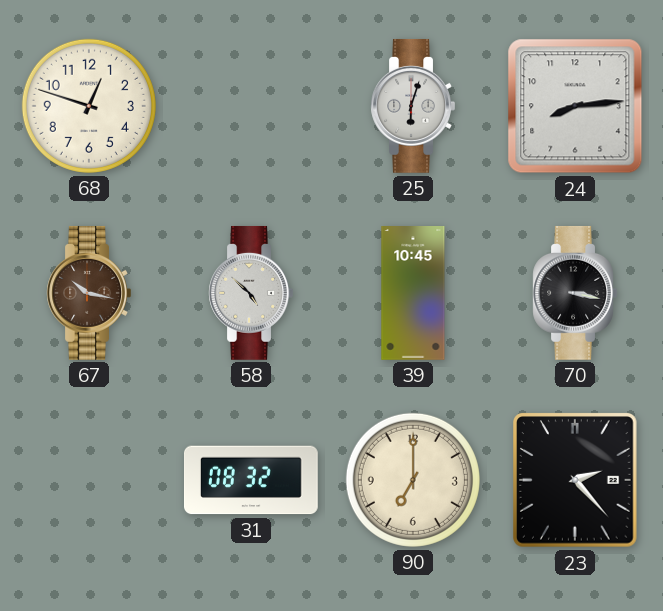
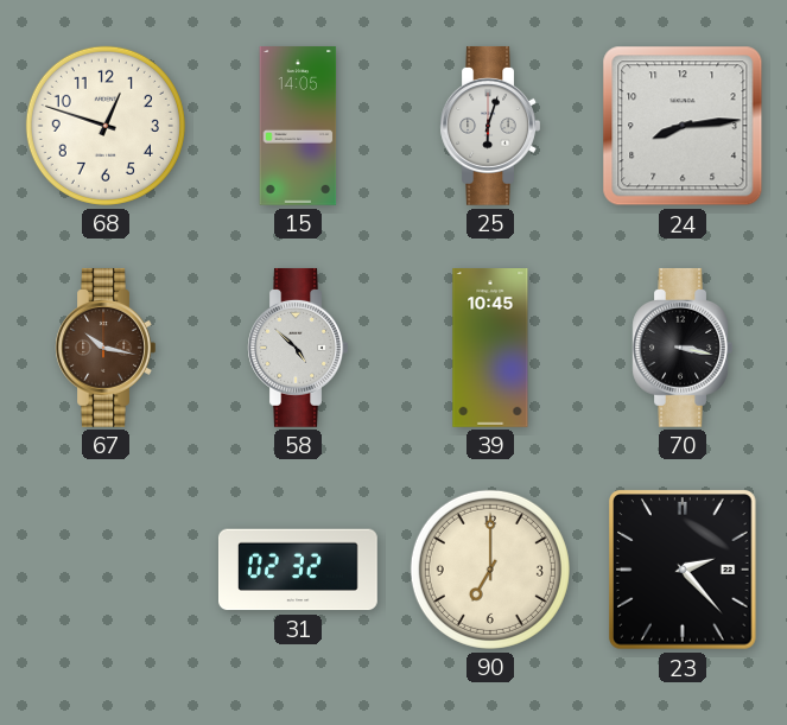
15: none -> 14:05
31: 08:32 -> 02:32
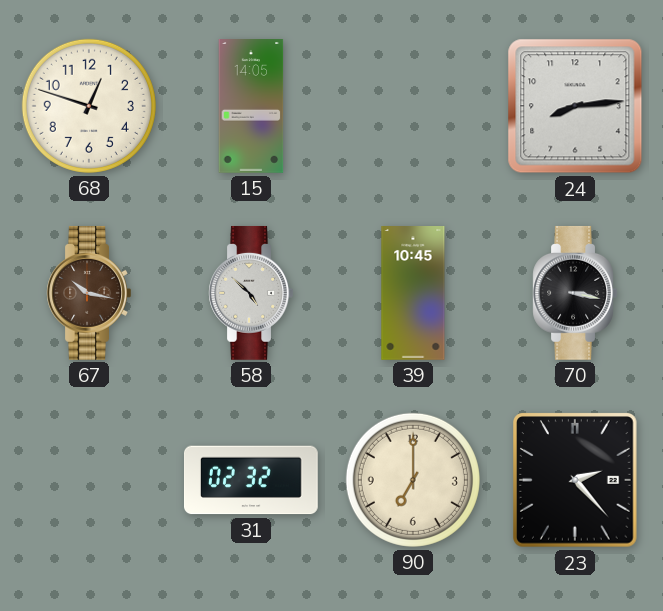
25: 6:03 -> none
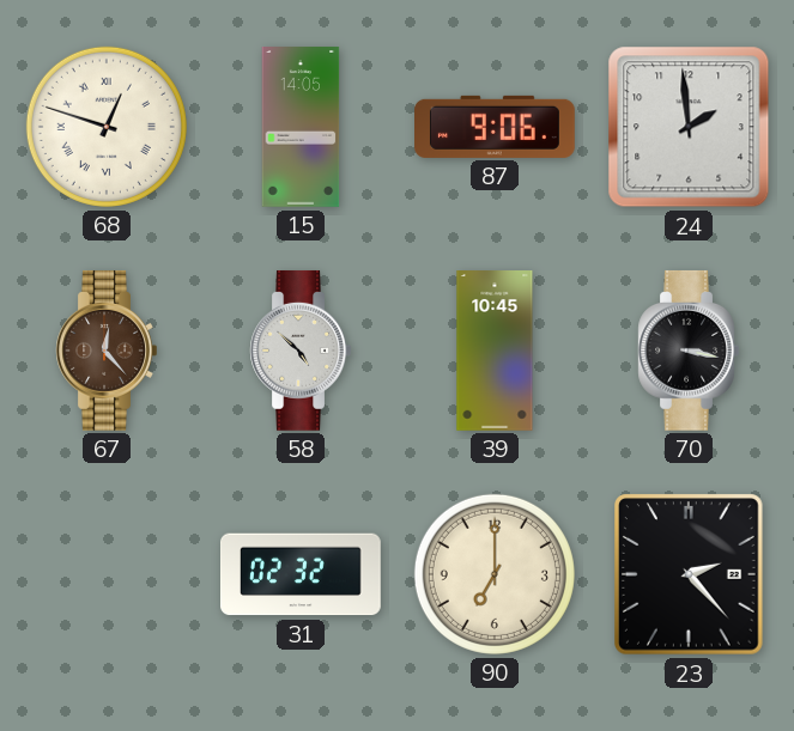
68 numerals: Arabic -> Roman
87: none -> 9:06
24: 8:14 -> 1:59
67: 10:17 -> 12:23
